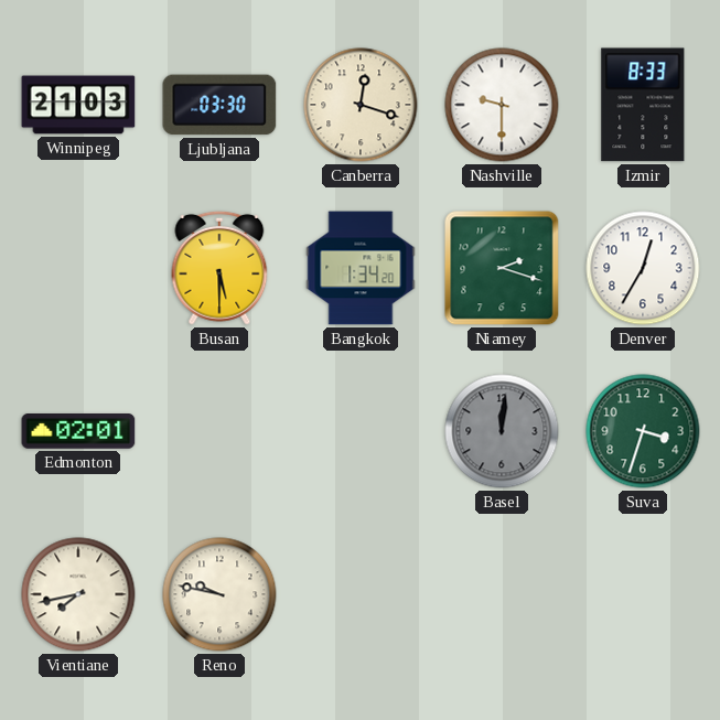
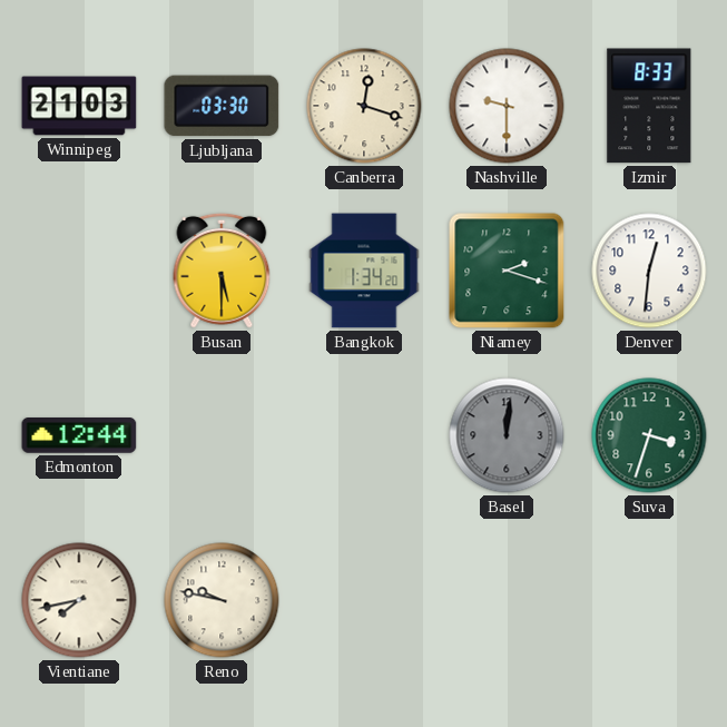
Denver: 12:35 -> 12:31
Edmonton: 02:01 -> 12:44
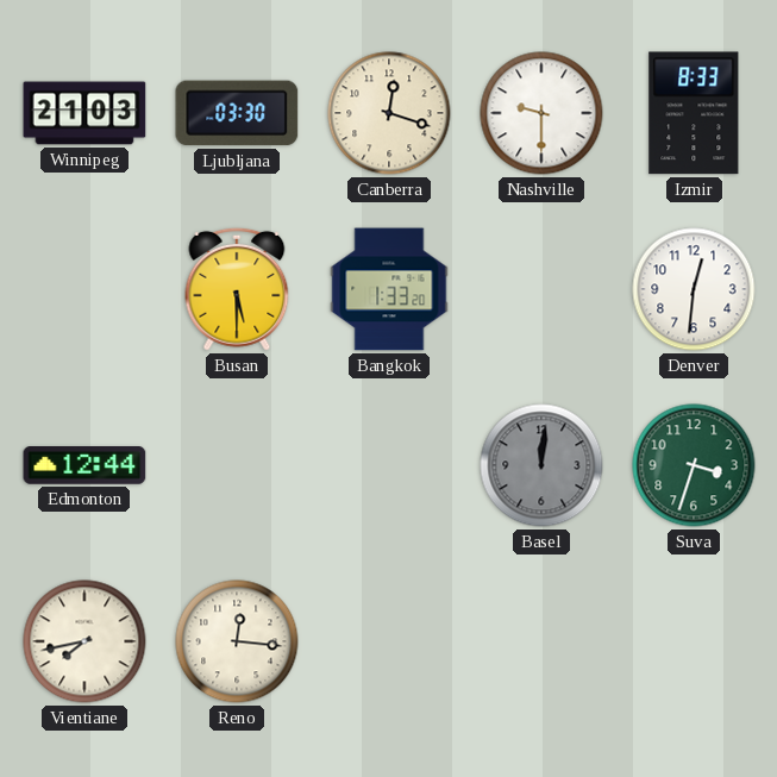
Bangkok: 1:34 -> 1:33
Niamey: 2:18 -> none
Reno: 9:47 -> 12:16
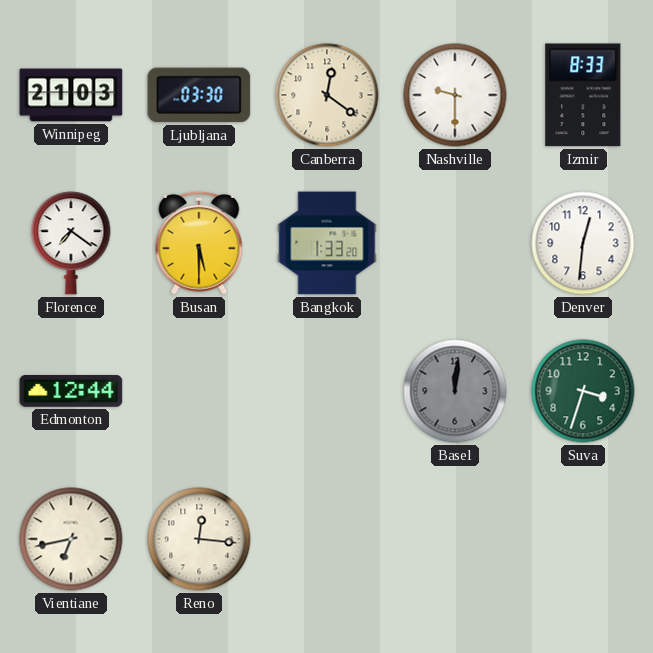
Canberra: 12:18 -> 12:21
Florence: none -> 7:21
Vientiane: 7:43 -> 6:43
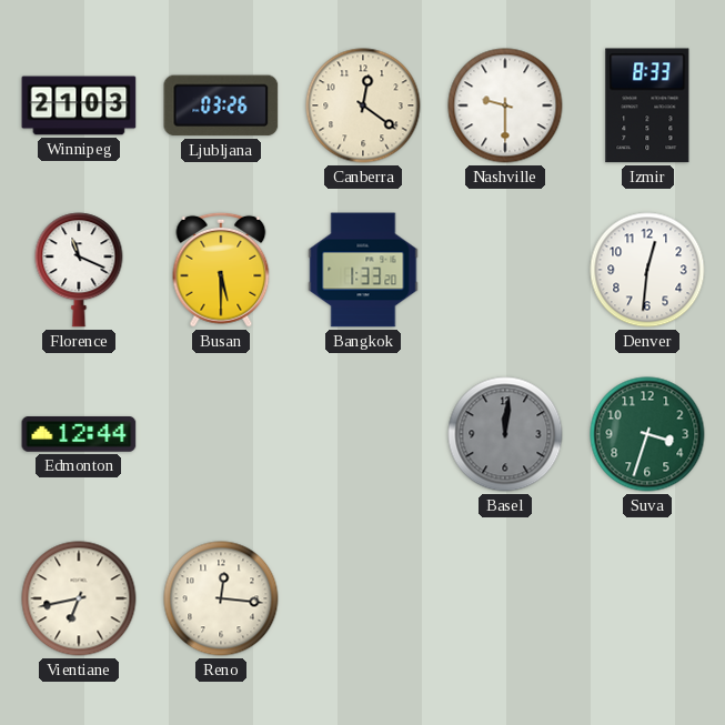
Ljubljana: 03:30 -> 03:26
Florence: 7:21 -> 11:19
